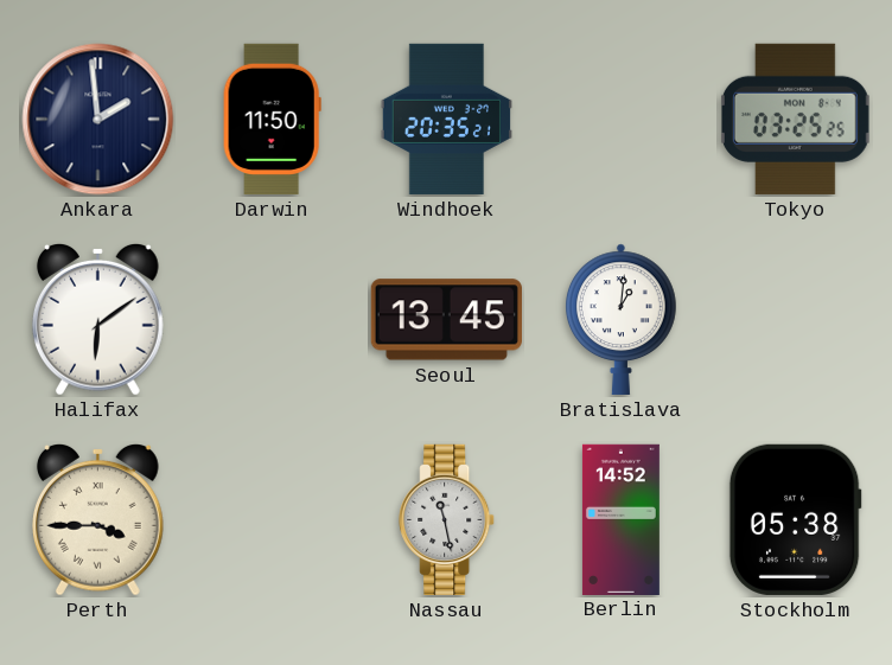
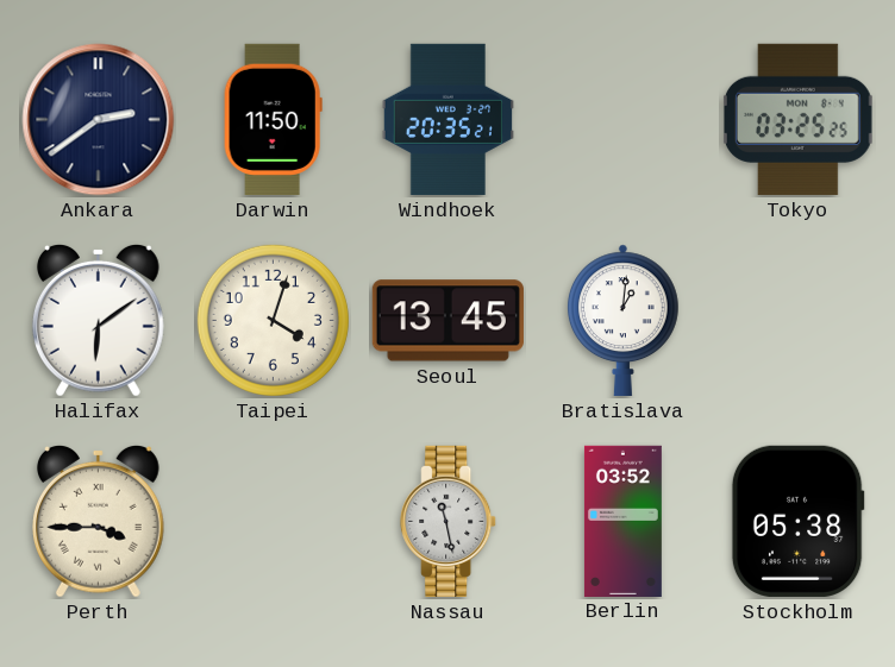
Ankara: 1:59 -> 2:39
Taipei: none -> 4:03
Berlin: 14:52 -> 03:52
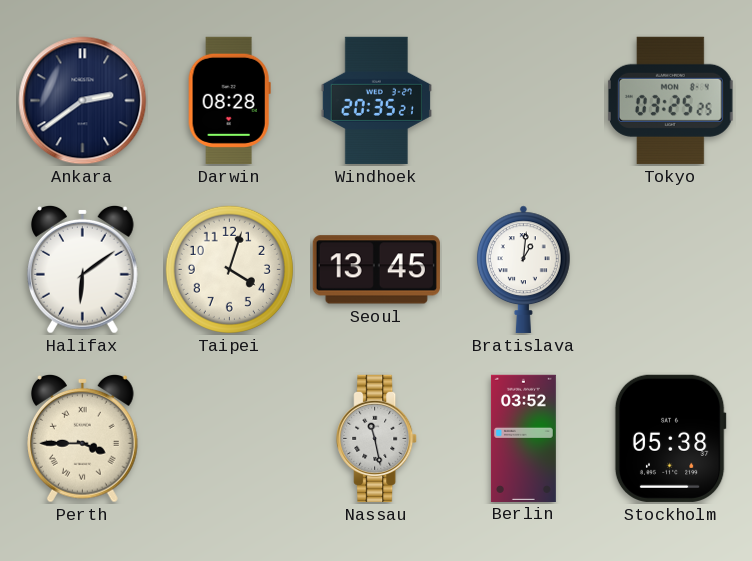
Darwin: 11:50 -> 08:28
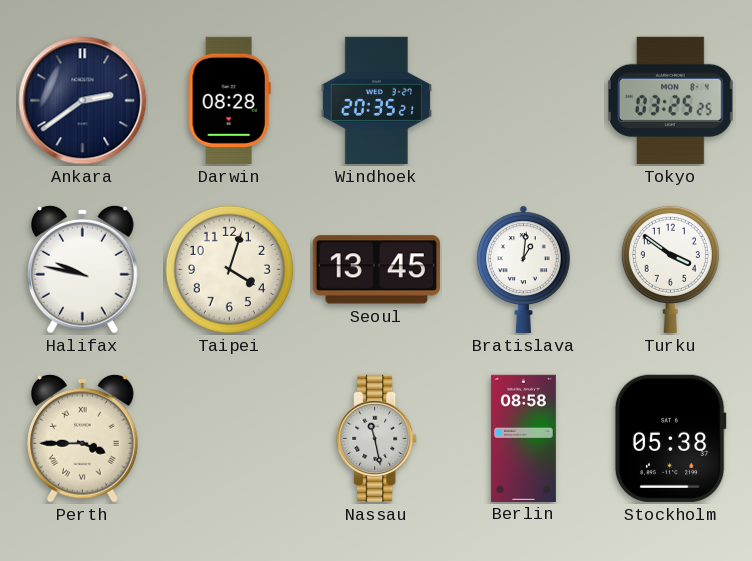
Halifax: 6:09 -> 9:47
Turku: none -> 3:51
Berlin: 03:52 -> 08:58
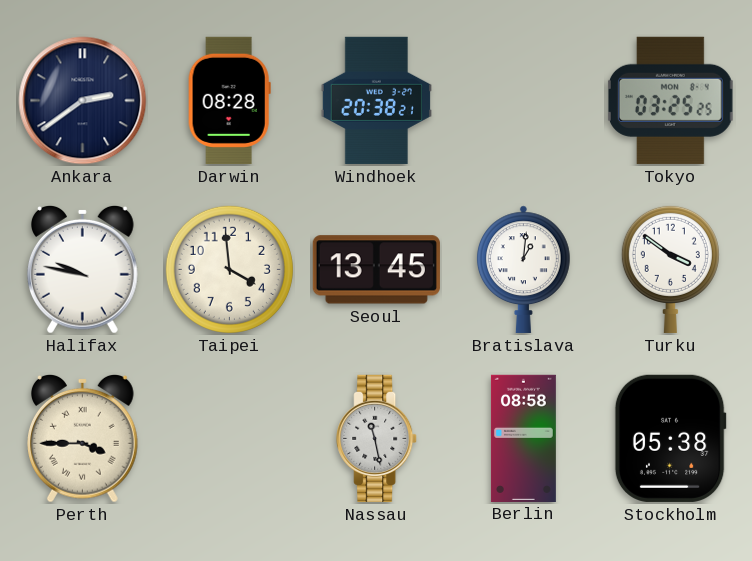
Windhoek: 20:35 -> 20:38
Taipei: 4:03 -> 3:59
